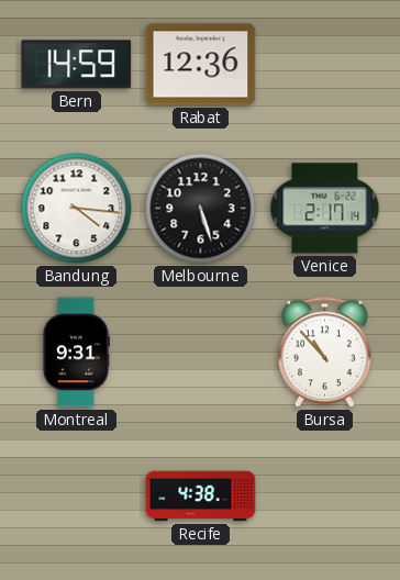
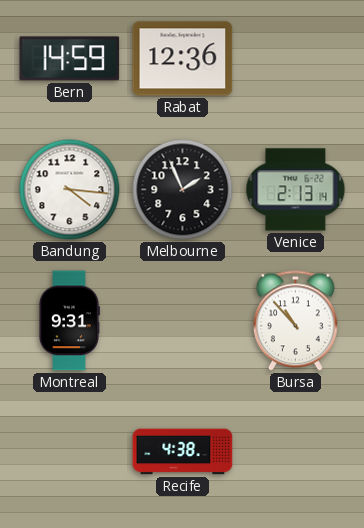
Melbourne: 5:27 -> 1:56
Venice: 2:17 -> 2:13
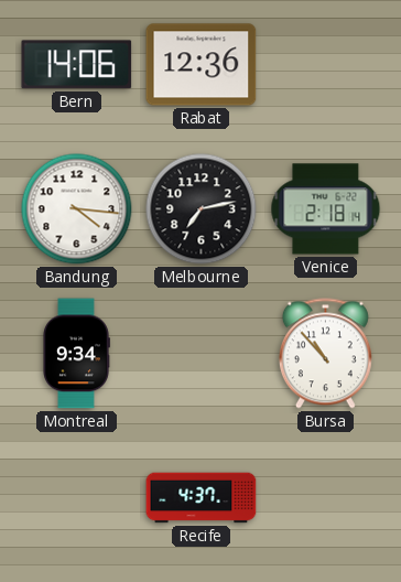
Bern: 14:59 -> 14:06
Melbourne: 1:56 -> 7:13
Venice: 2:13 -> 2:18
Montreal: 9:31 -> 9:34
Recife: 4:38 -> 4:37
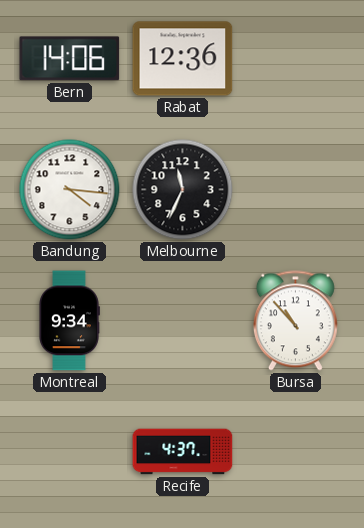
Melbourne: 7:13 -> 11:34
Venice: 2:18 -> none
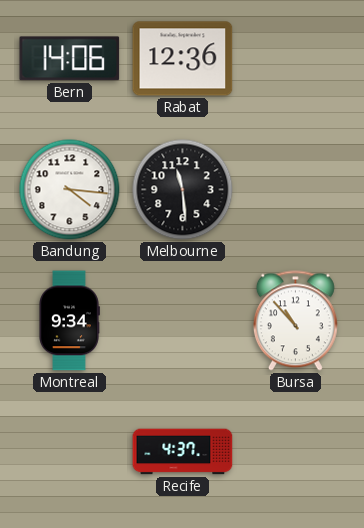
Melbourne: 11:34 -> 11:29
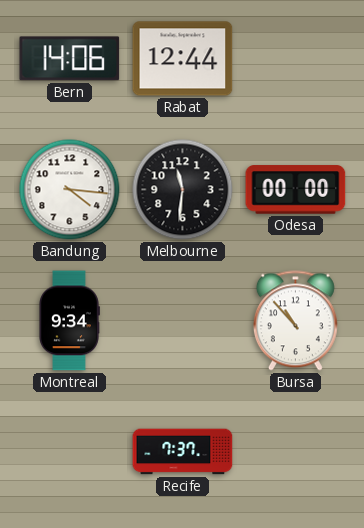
Rabat: 12:36 -> 12:44
Melbourne: 11:29 -> 11:31
Odesa: none -> 00:00
Recife: 4:37 -> 7:37
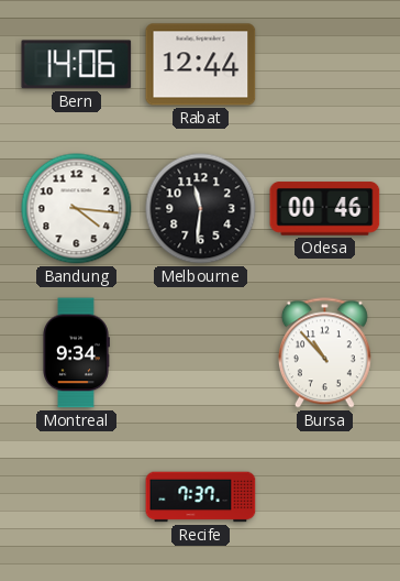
Odesa: 00:00 -> 00:46
